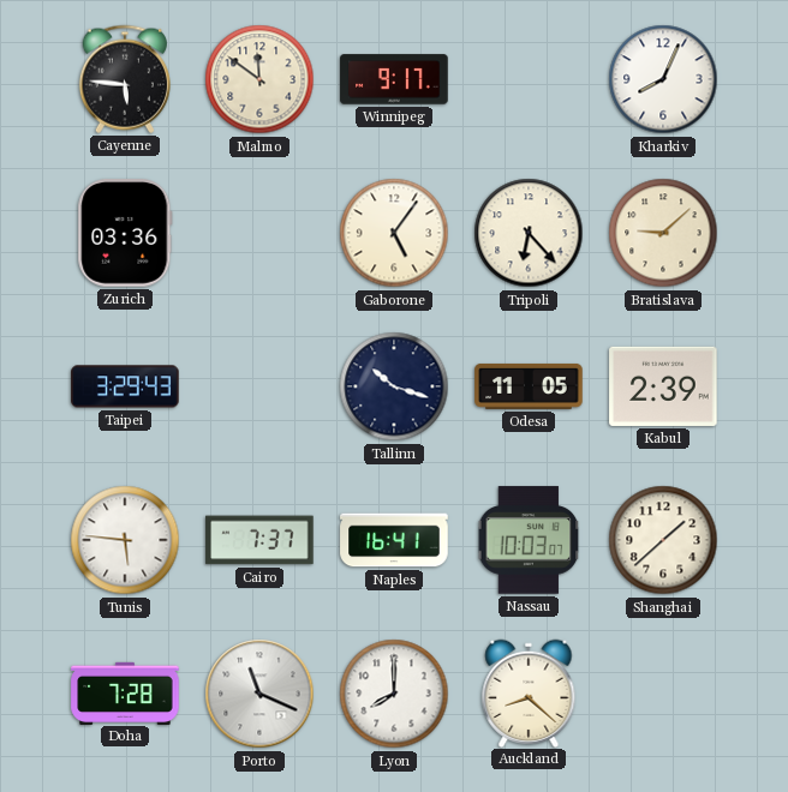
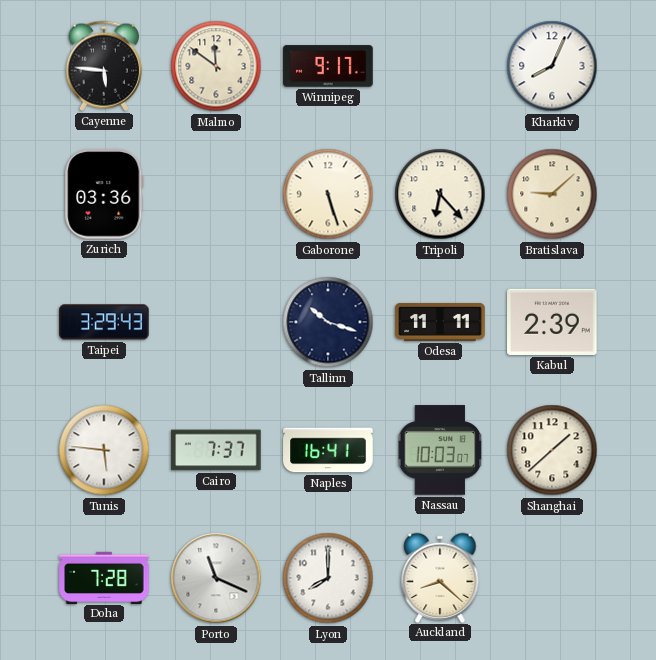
Gaborone: 5:06 -> 5:27
Odesa: 11:05 -> 11:11
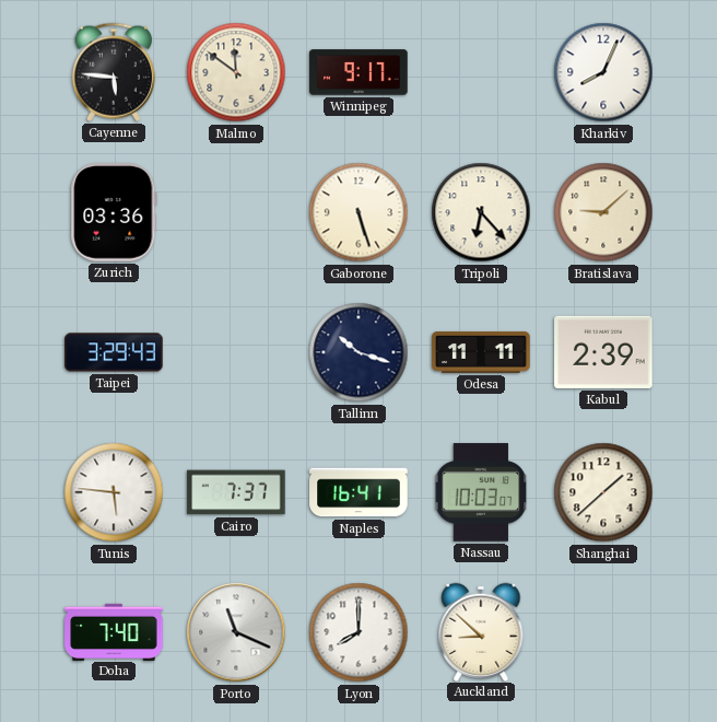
Doha: 7:28 -> 7:40
Auckland: 8:22 -> 8:52
